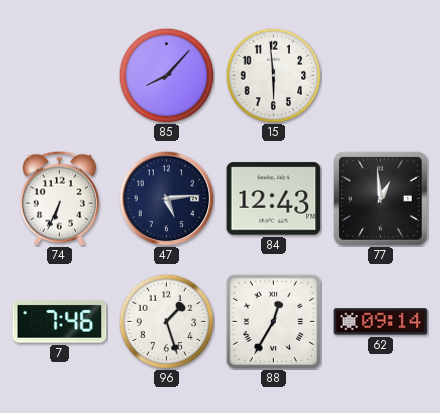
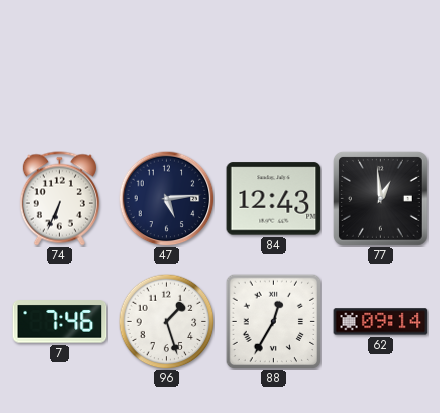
85: 8:07 -> none
15: 5:59 -> none
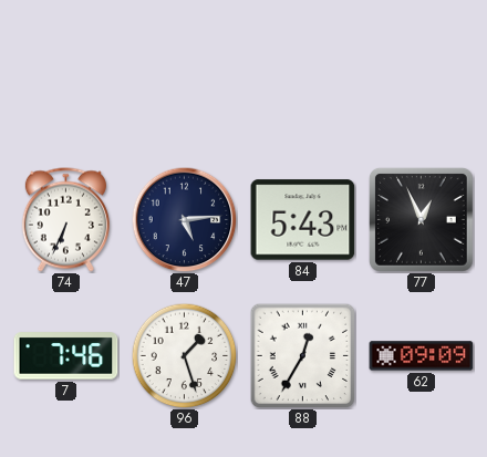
84: 12:43 -> 5:43
77: 12:59 -> 12:56
62: 09:14 -> 09:09
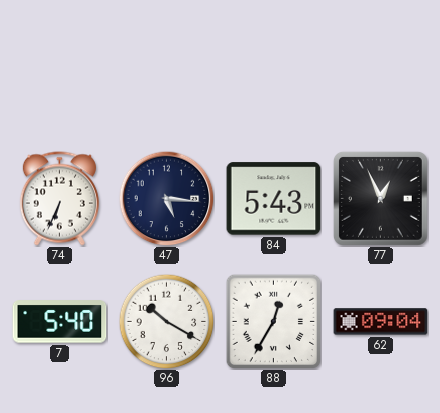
47: 5:14 -> 5:16
7: 7:46 -> 5:40
96: 1:27 -> 10:20
62: 09:09 -> 09:04
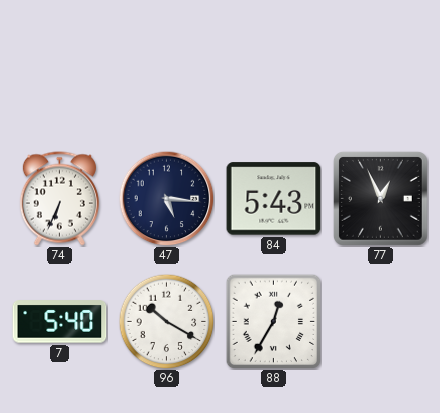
62: 09:04 -> none
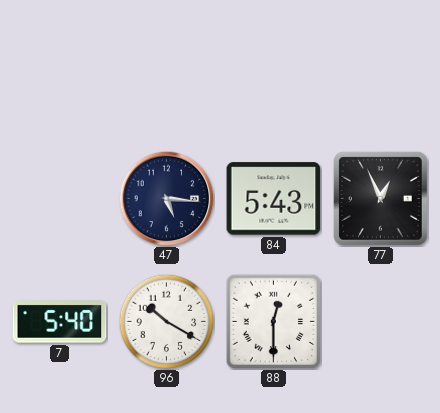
74: 6:34 -> none
88: 12:35 -> 12:30
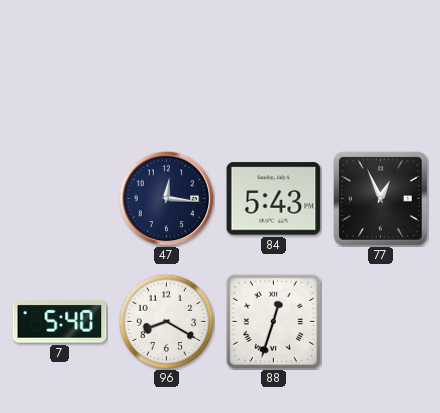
47: 5:16 -> 12:16
96: 10:20 -> 8:20
88: 12:30 -> 12:33
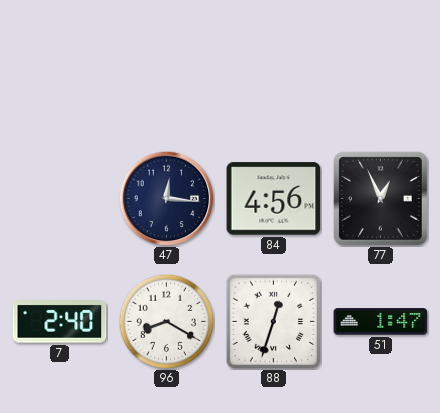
84: 5:43 -> 4:56
7: 5:40 -> 2:40
51: none -> 1:47
